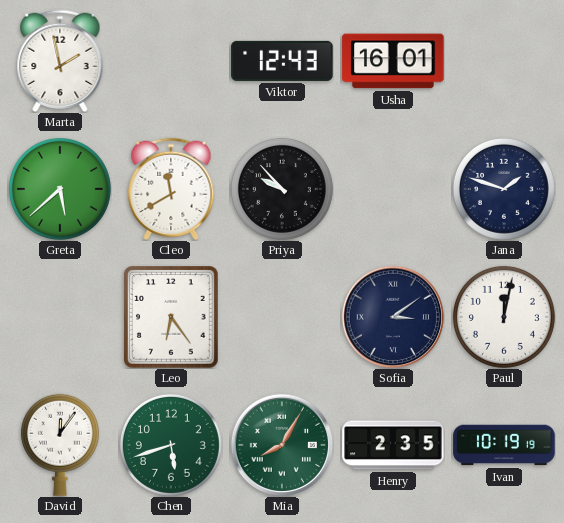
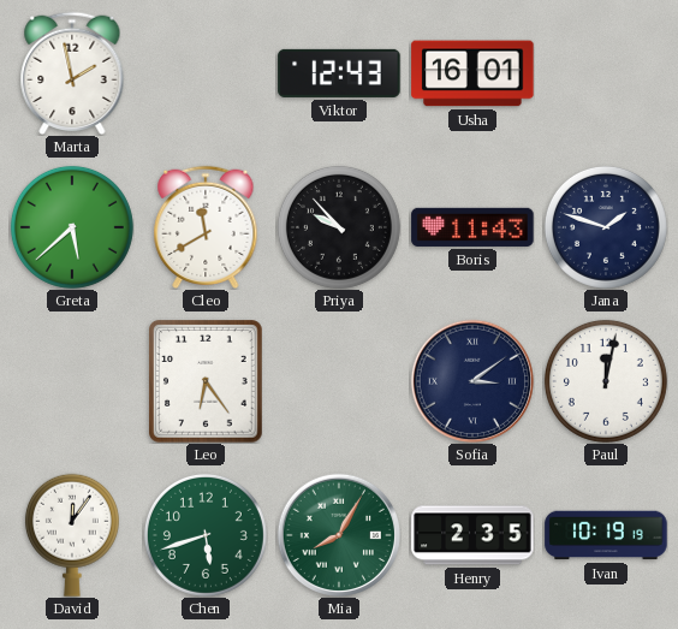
Boris: none -> 11:43
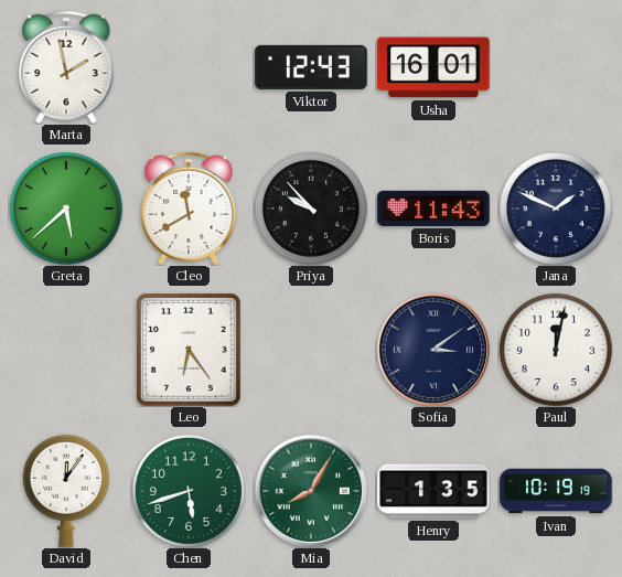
Jana: 1:48 -> 1:49
Henry: 2:35 -> 1:35
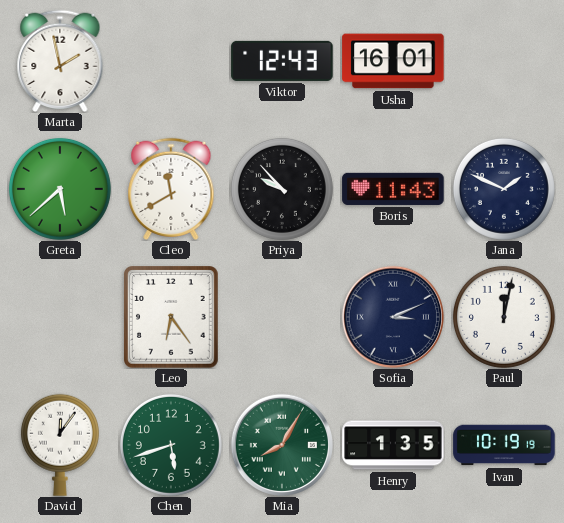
Sofia: 3:09 -> 3:11
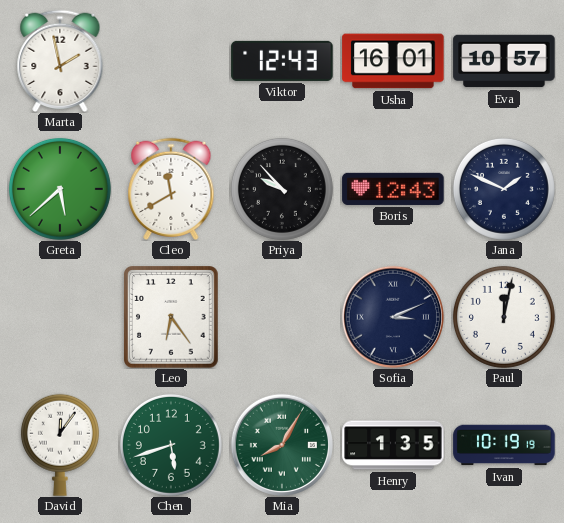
Eva: none -> 10:57
Boris: 11:43 -> 12:43
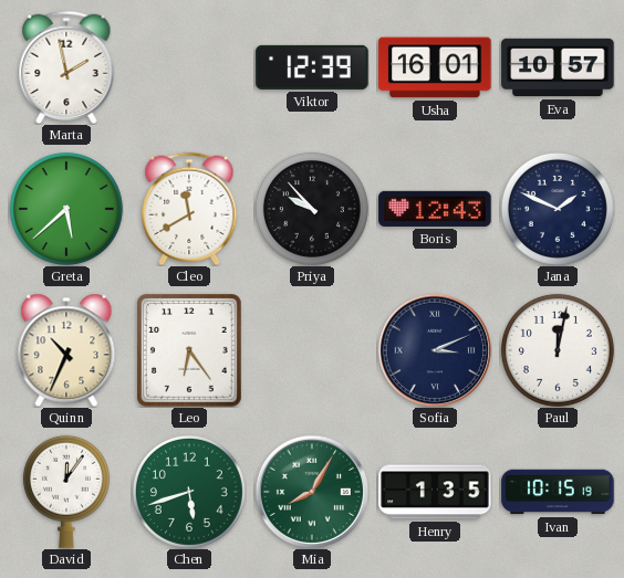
Viktor: 12:43 -> 12:39
Quinn: none -> 10:34
Ivan: 10:19 -> 10:15
